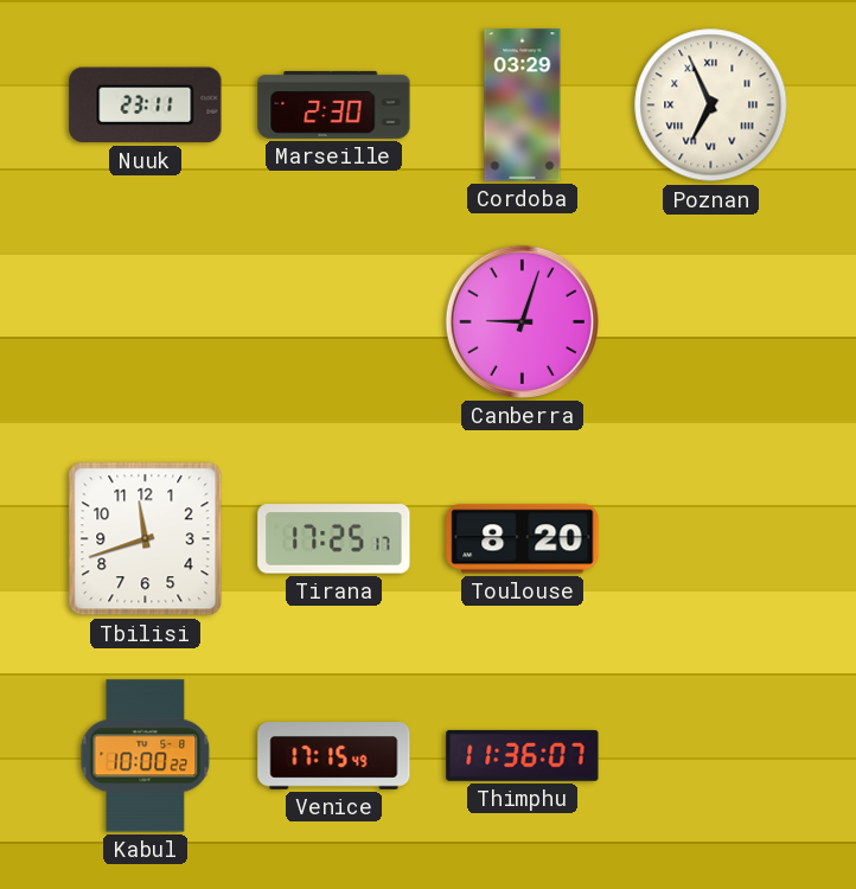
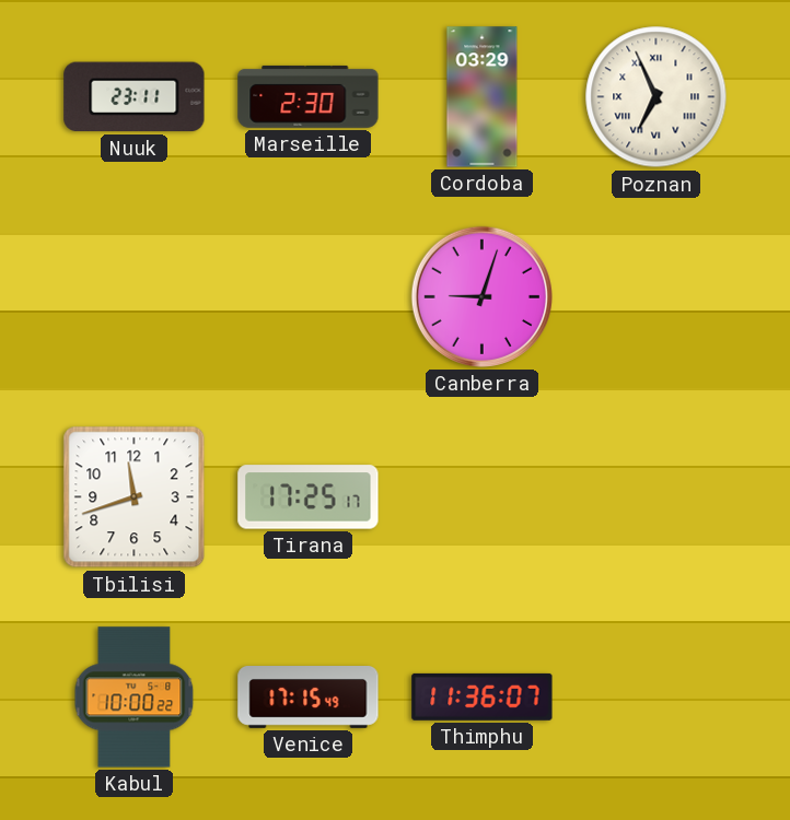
Toulouse: 8:20 -> none
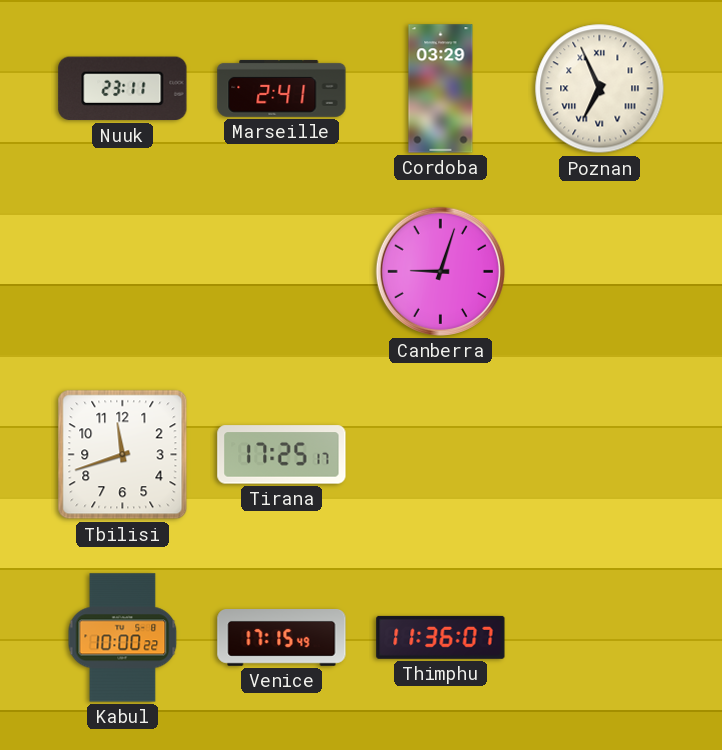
Marseille: 2:30 -> 2:41
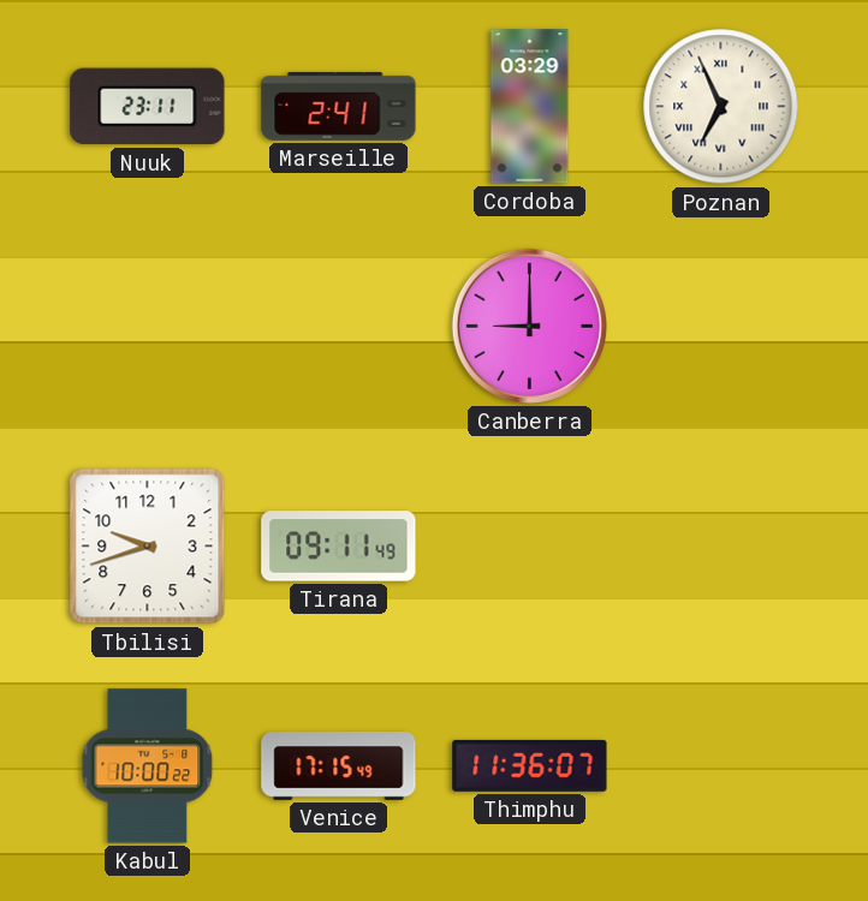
Canberra: 9:03 -> 9:00
Tbilisi: 11:42 -> 9:42
Tirana: 17:25 -> 09:11
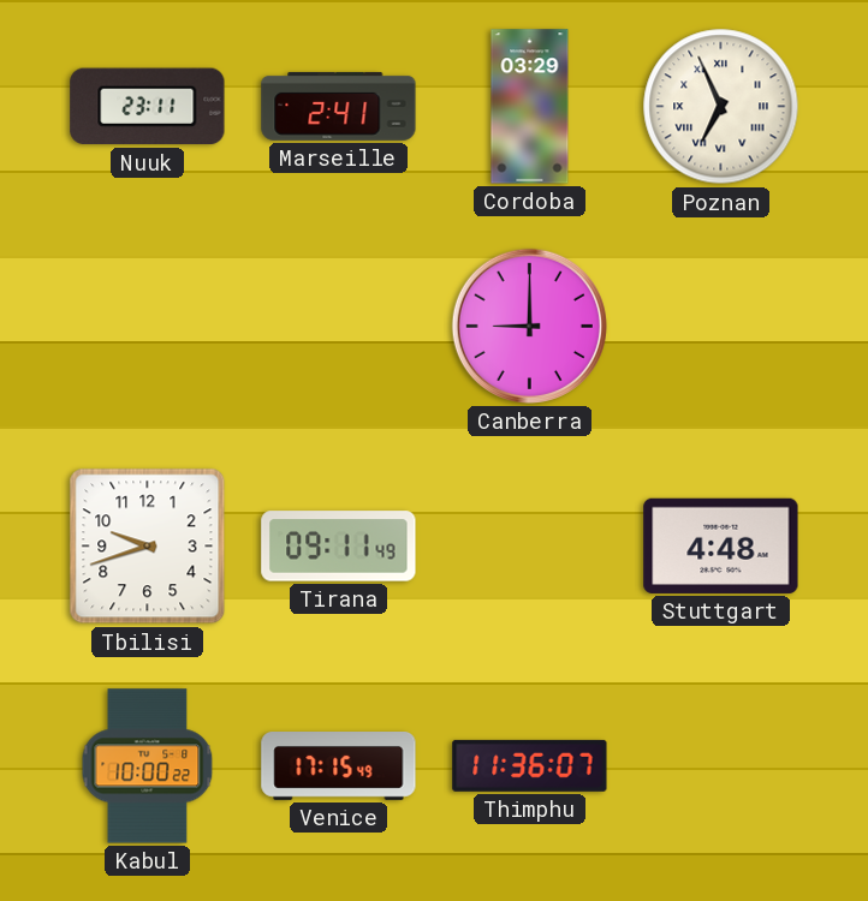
Stuttgart: none -> 4:48
